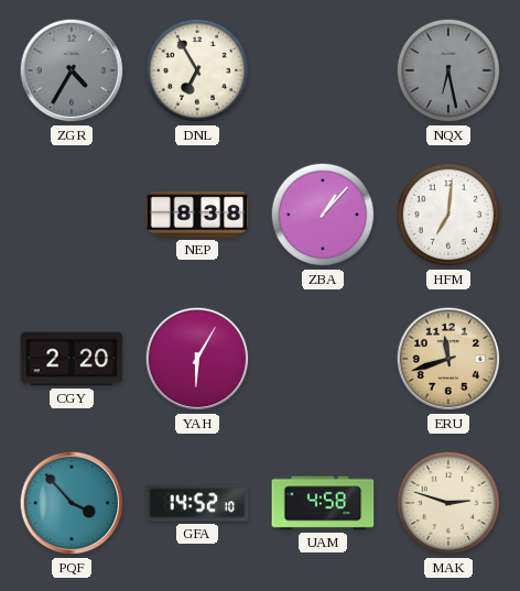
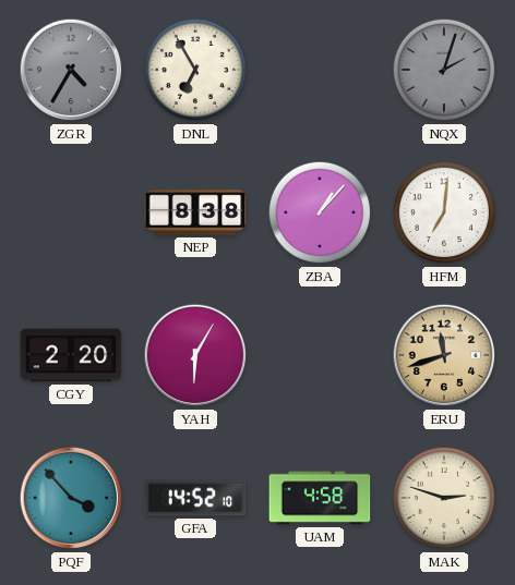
NQX: 6:28 -> 2:03
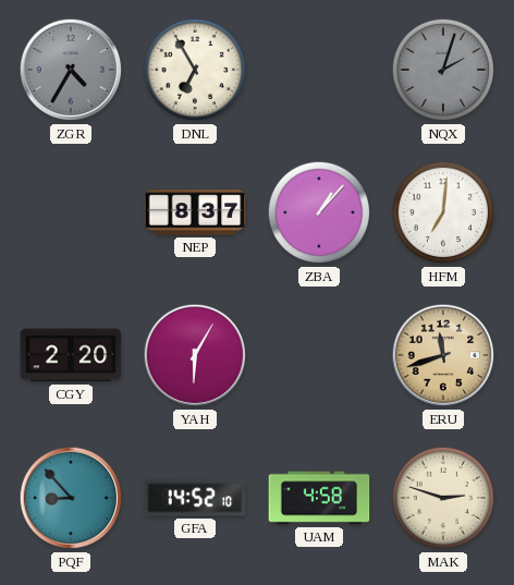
NEP: 8:38 -> 8:37
PQF: 3:53 -> 8:53
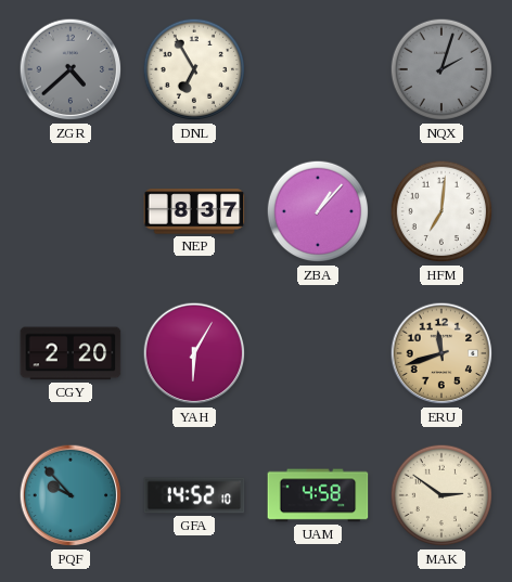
ZGR: 4:35 -> 4:38
PQF: 8:53 -> 9:53
MAK: 2:48 -> 2:51
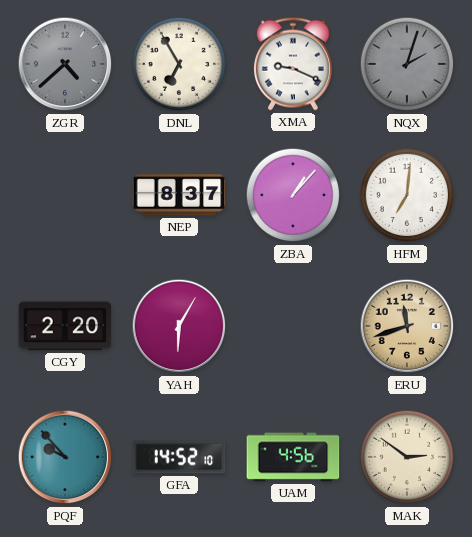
XMA: none -> 9:19
UAM: 4:58 -> 4:56
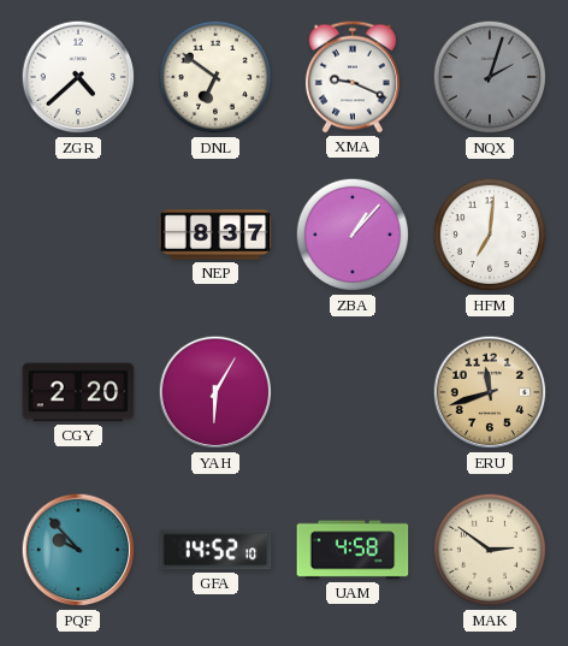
ZGR dial: grey -> white
DNL: 6:55 -> 6:51
UAM: 4:56 -> 4:58
